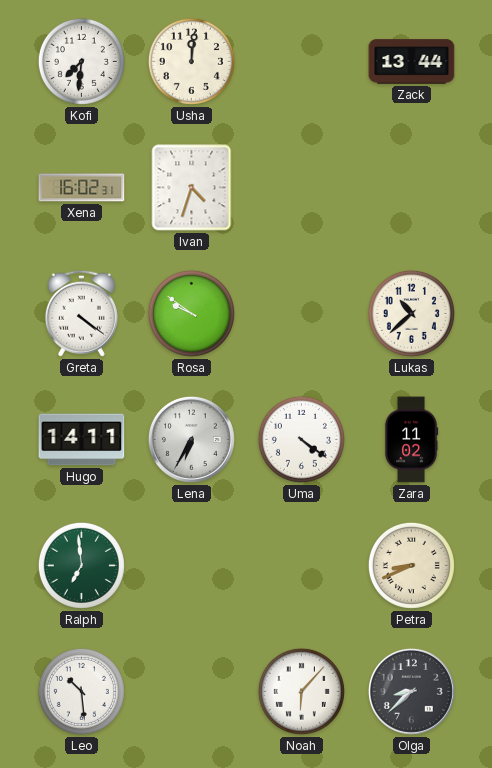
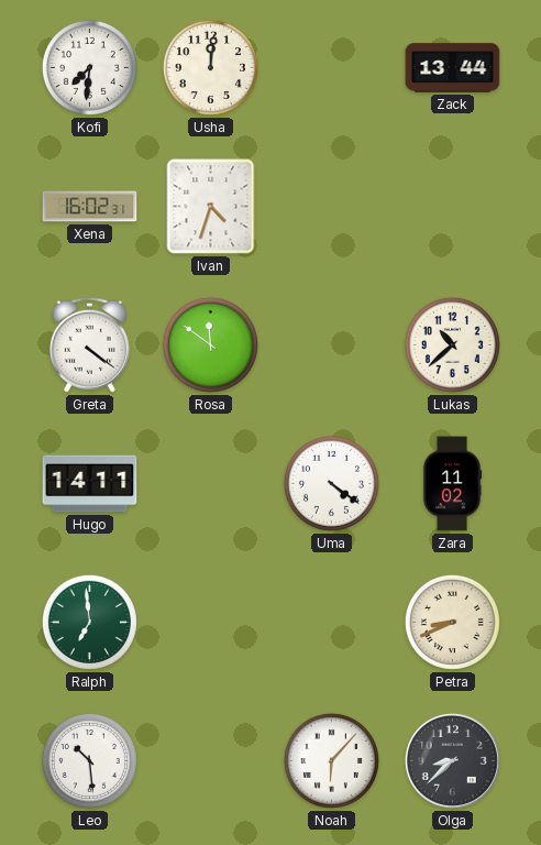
Rosa: 9:51 -> 11:51
Lena: 6:35 -> none
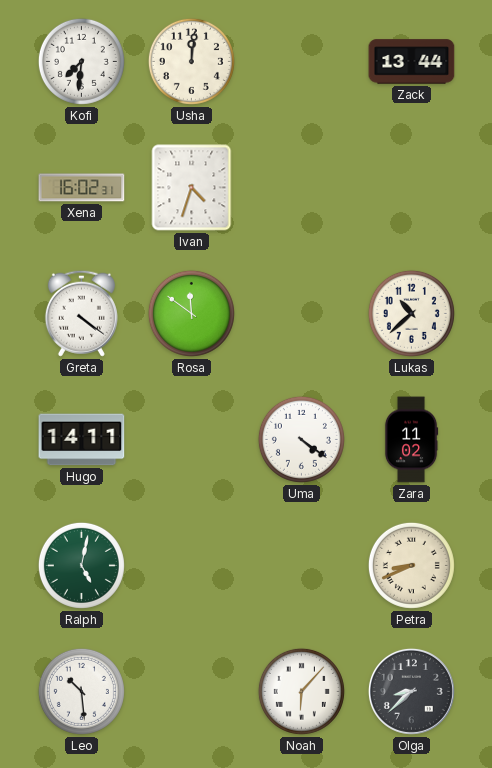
Ralph: 6:59 -> 5:02
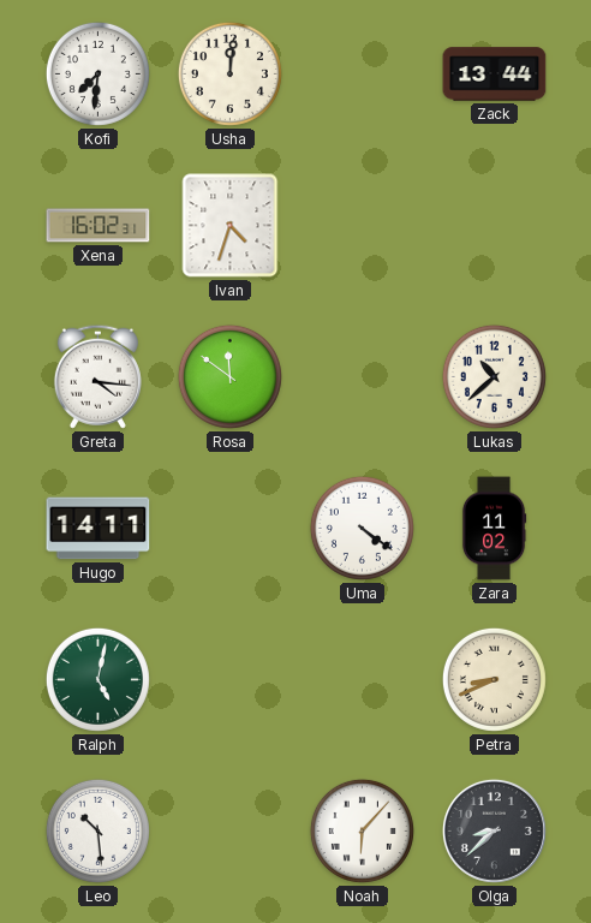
Greta: 4:21 -> 4:16
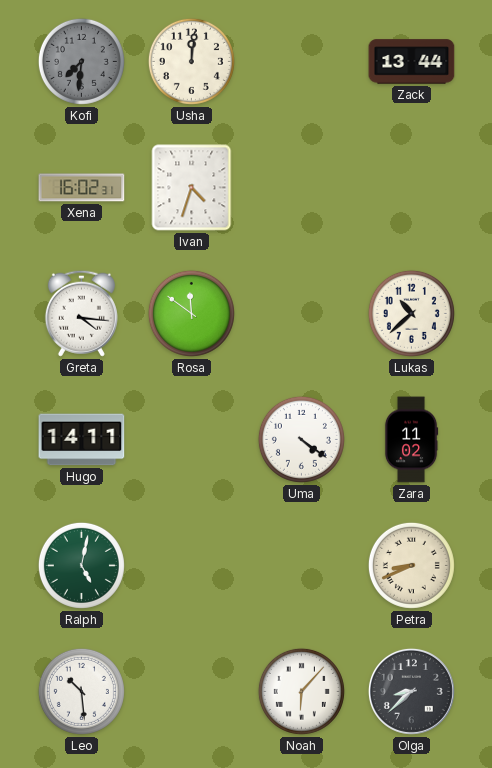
Kofi dial: white -> grey
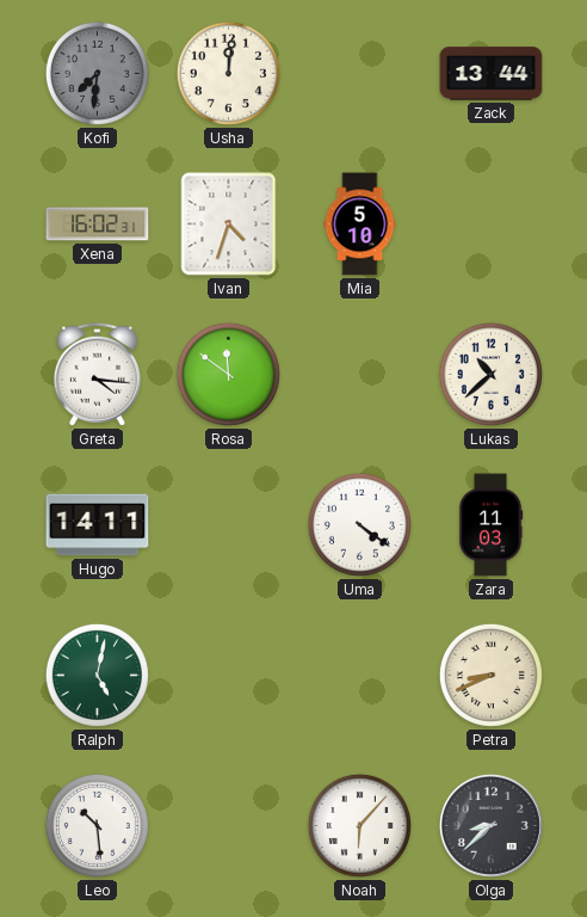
Mia: none -> 5:10
Zara: 11:02 -> 11:03
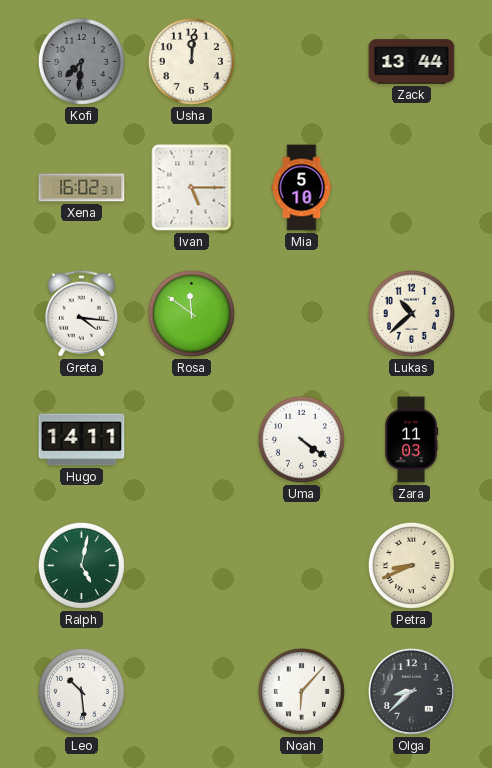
Ivan: 4:33 -> 5:15
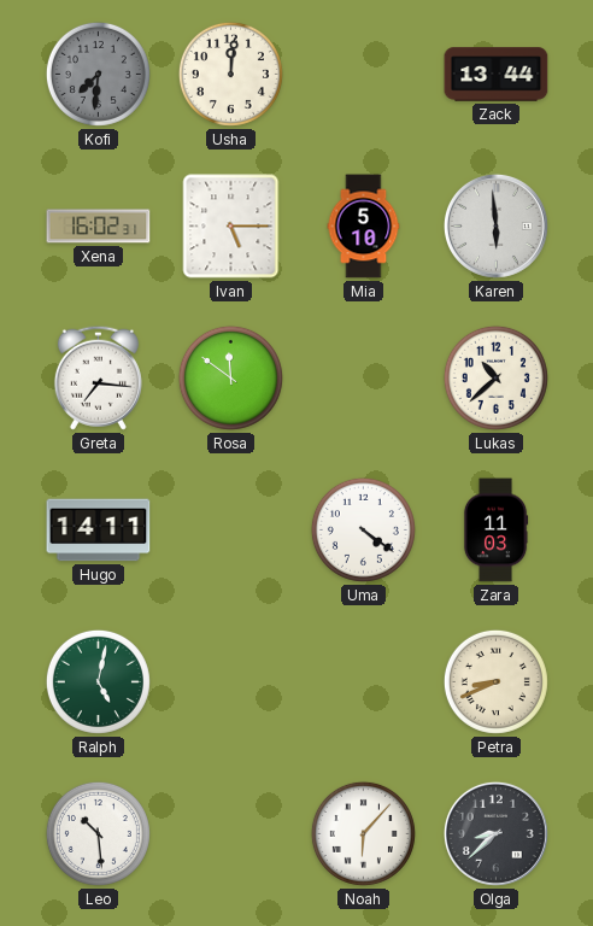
Karen: none -> 5:59
Greta: 4:16 -> 7:16
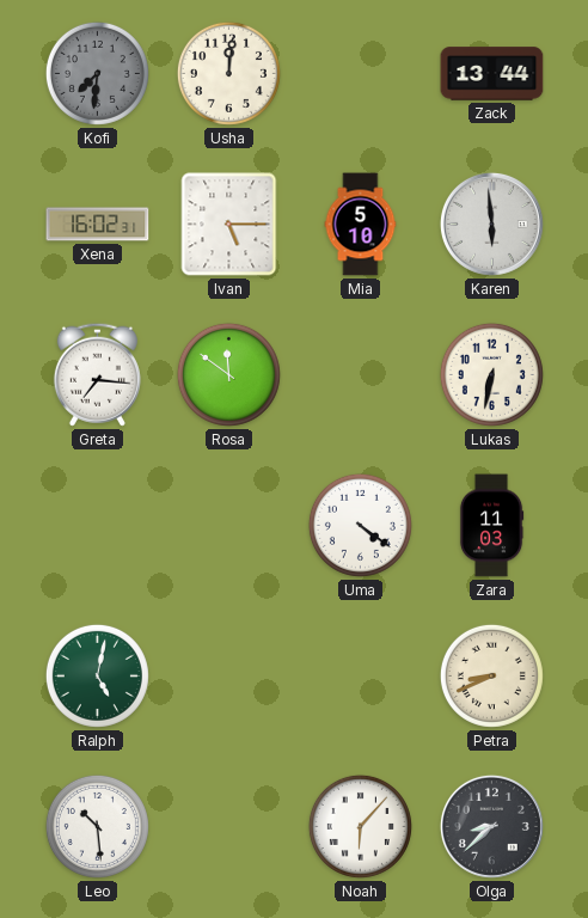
Lukas: 10:38 -> 6:32
Hugo: 14:11 -> none
